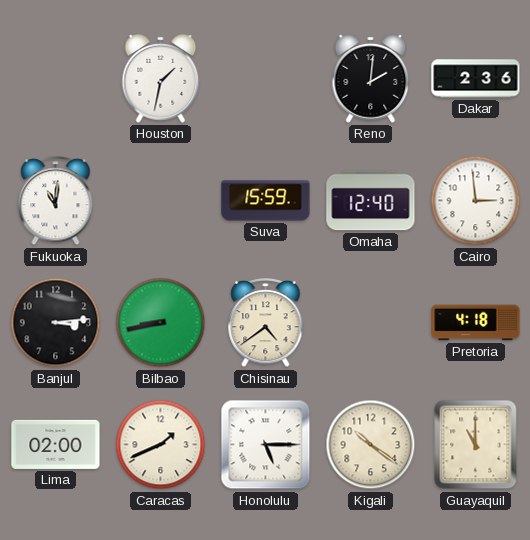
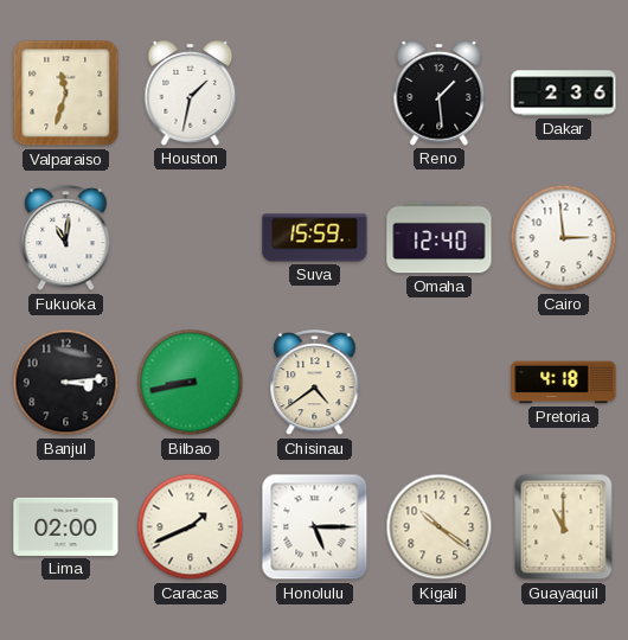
Valparaiso: none -> 11:33
Reno: 2:01 -> 1:29
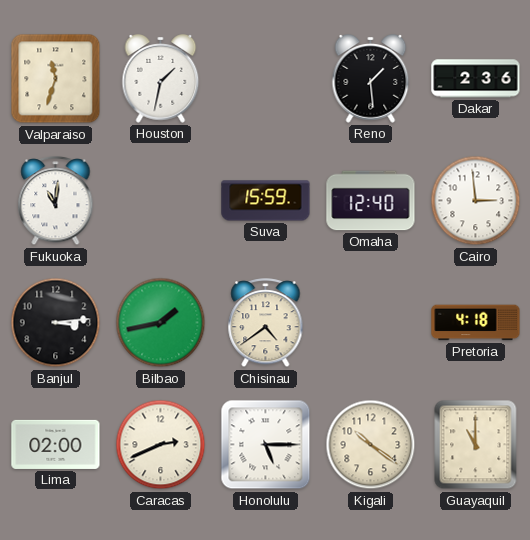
Bilbao: 8:43 -> 1:43
Caracas: 1:41 -> 2:41
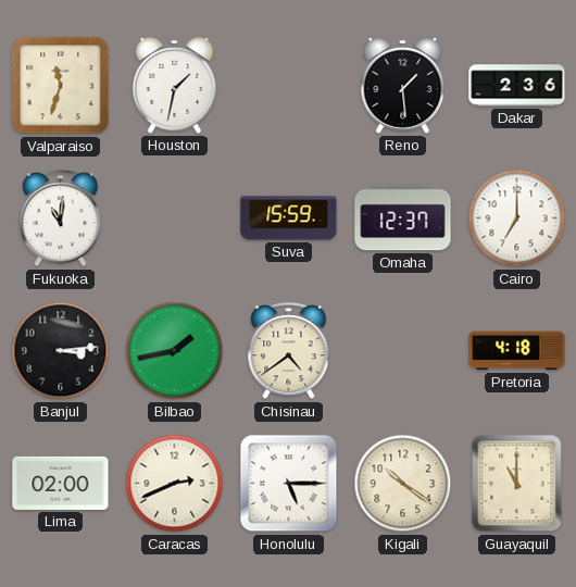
Omaha: 12:40 -> 12:37
Cairo: 2:59 -> 7:00
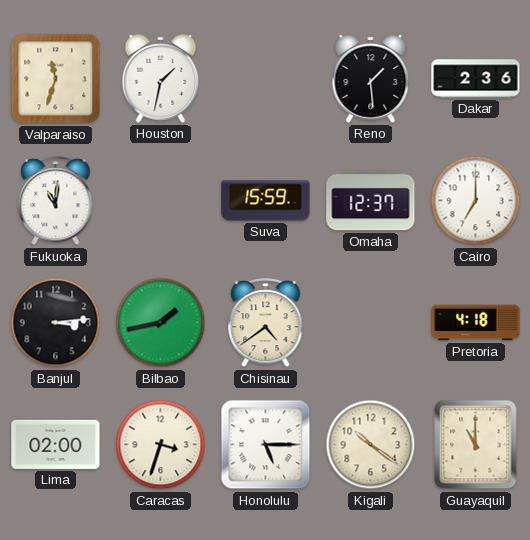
Caracas: 2:41 -> 3:33
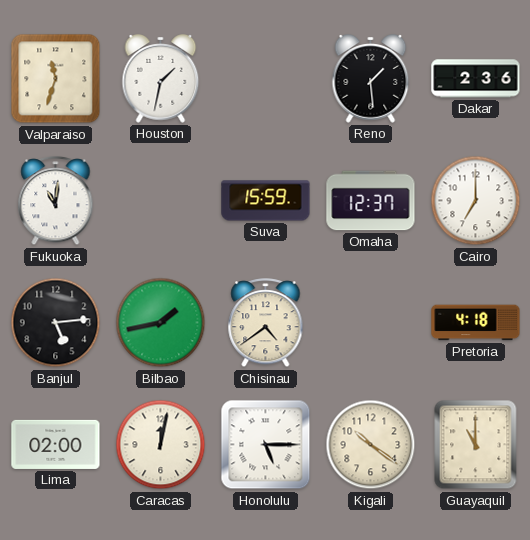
Banjul: 3:14 -> 5:14
Caracas: 3:33 -> 12:02
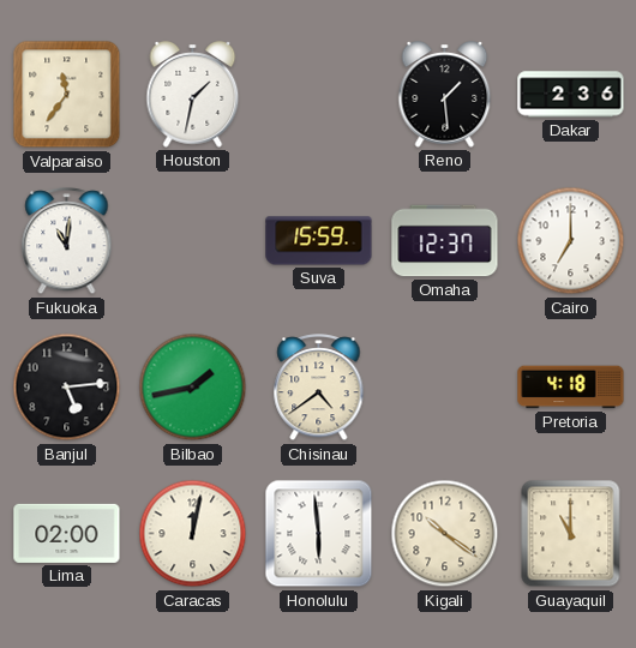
Valparaiso: 11:33 -> 11:36
Honolulu: 5:15 -> 5:59
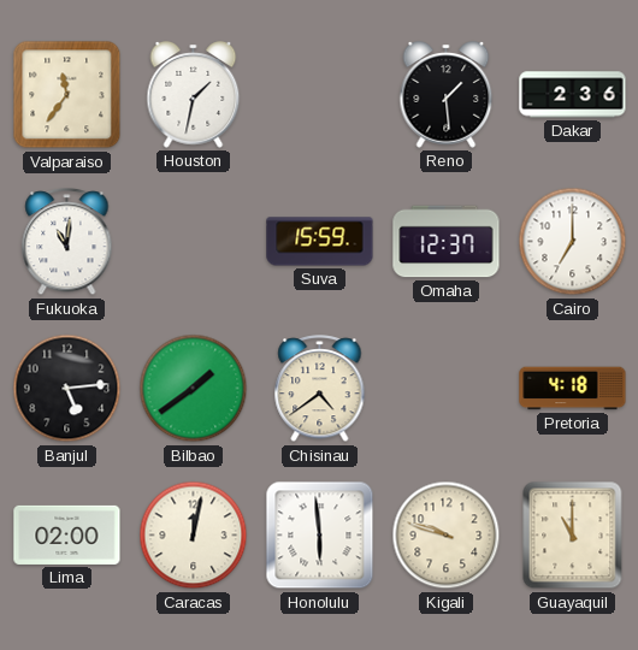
Bilbao: 1:43 -> 1:39
Kigali: 10:21 -> 9:48
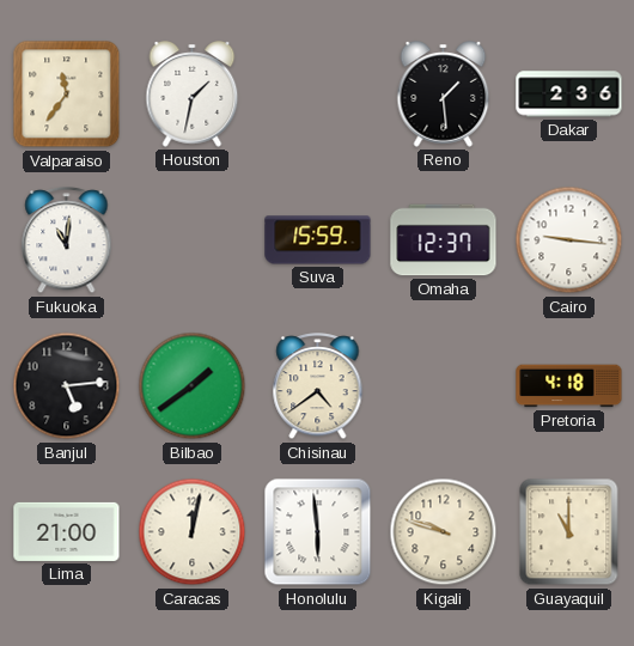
Cairo: 7:00 -> 9:16
Lima: 02:00 -> 21:00
